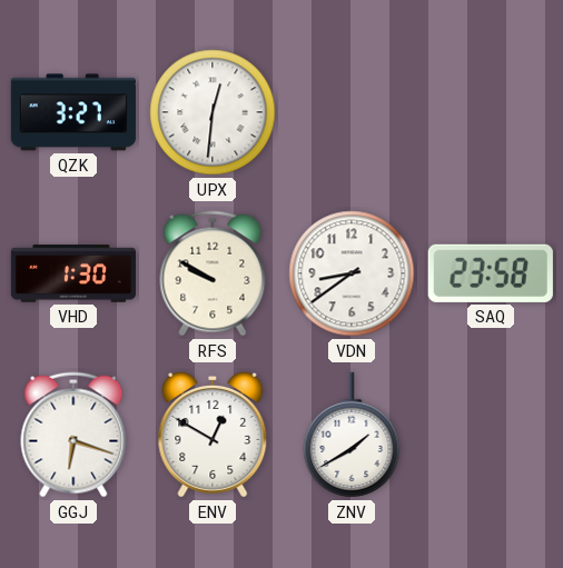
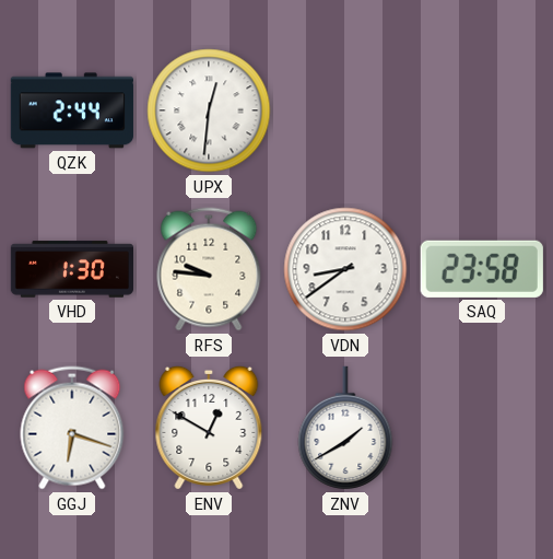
QZK: 3:27 -> 2:44
RFS: 9:50 -> 9:46
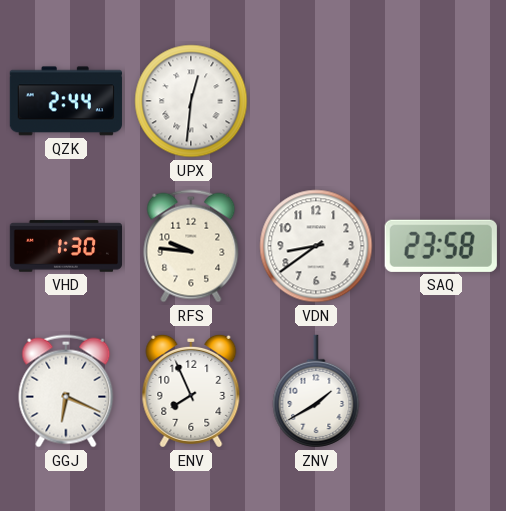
GGJ: 6:18 -> 6:19
ENV: 12:50 -> 7:56
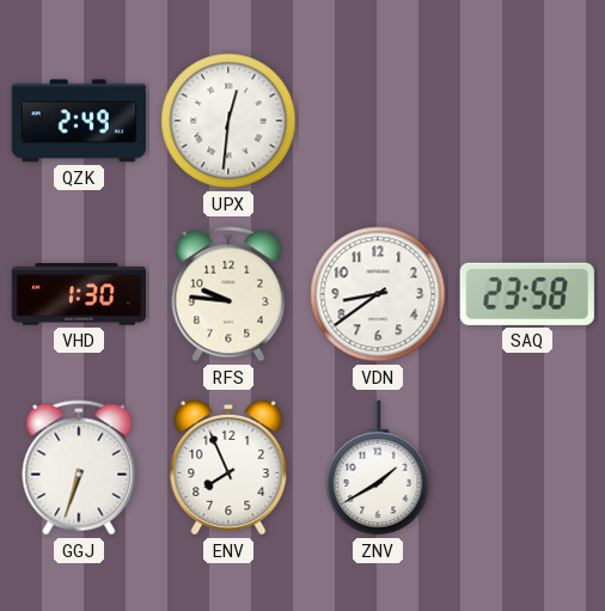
QZK: 2:44 -> 2:49
GGJ: 6:19 -> 6:33
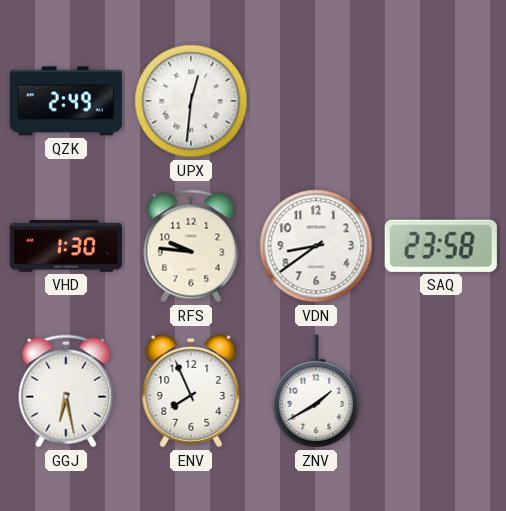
GGJ: 6:33 -> 6:28
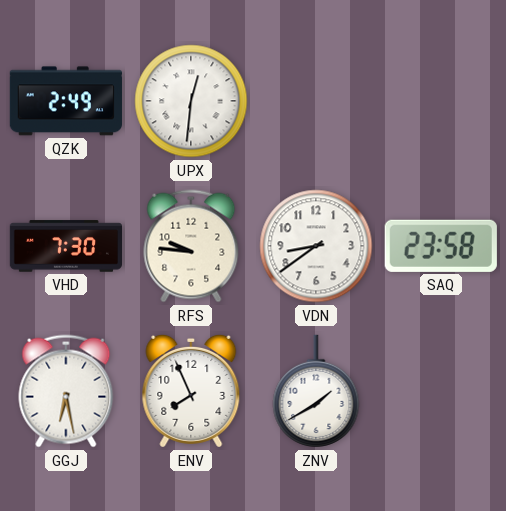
VHD: 1:30 -> 7:30
